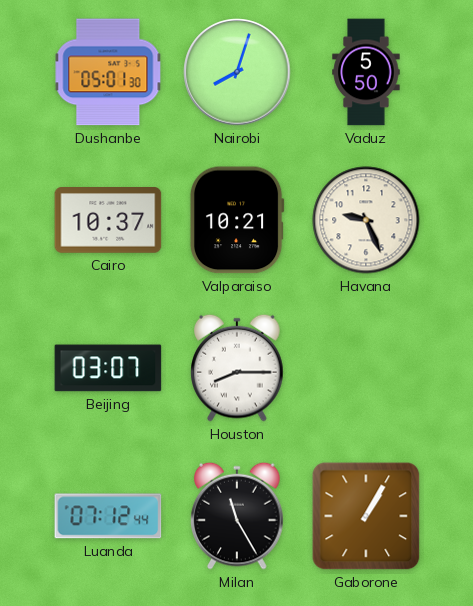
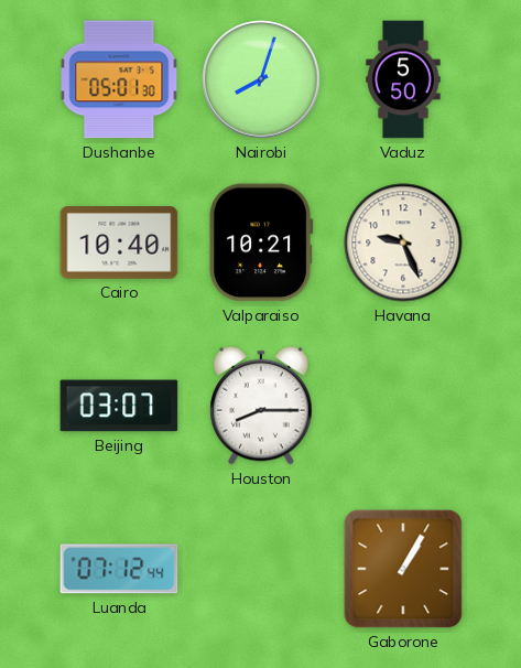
Cairo: 10:37 -> 10:40
Milan: 11:25 -> none
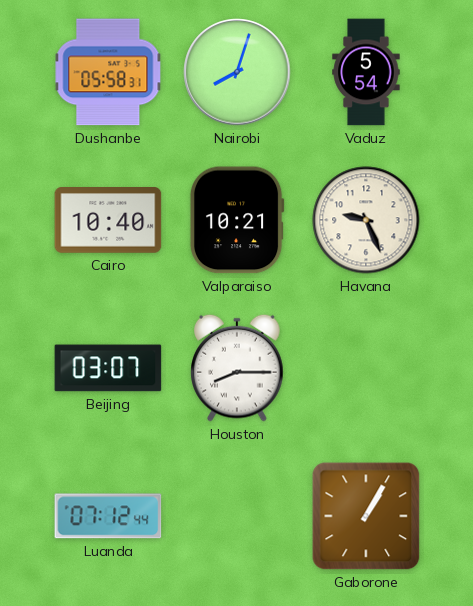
Dushanbe: 05:01 -> 05:58
Vaduz: 5:50 -> 5:54
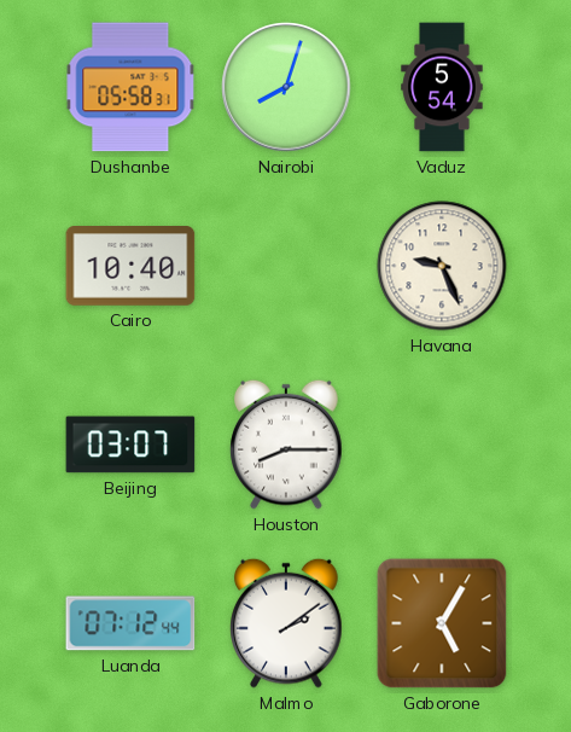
Valparaiso: 10:21 -> none
Malmo: none -> 2:09
Gaborone: 1:05 -> 5:05
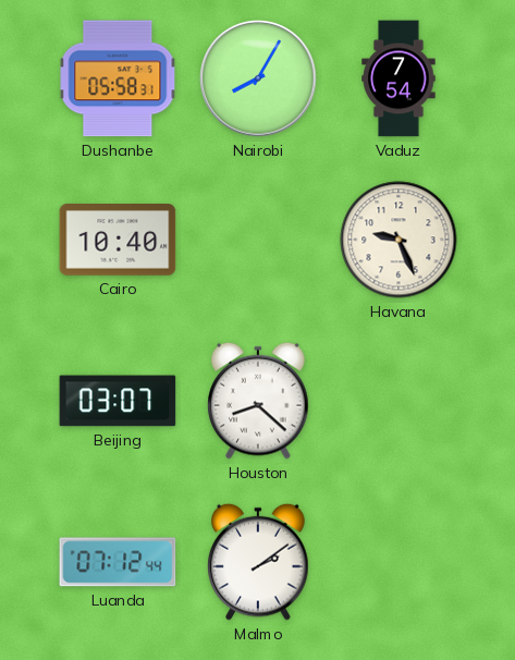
Nairobi: 8:03 -> 8:05
Vaduz: 5:54 -> 7:54
Houston: 8:15 -> 8:22
Gaborone: 5:05 -> none
